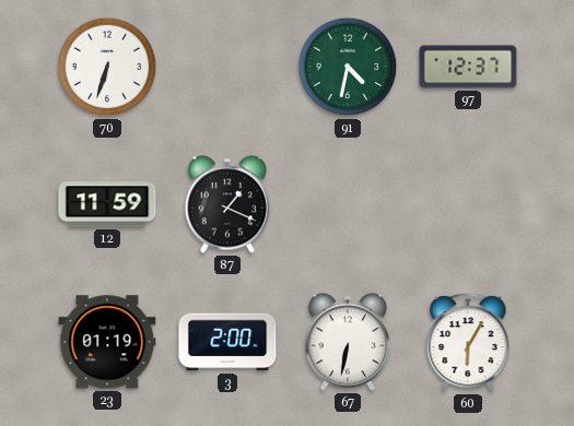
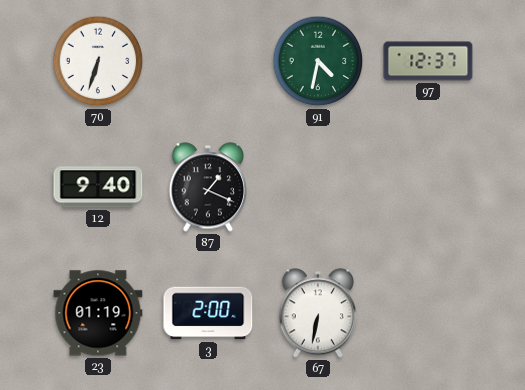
12: 11:59 -> 9:40
60: 6:05 -> none
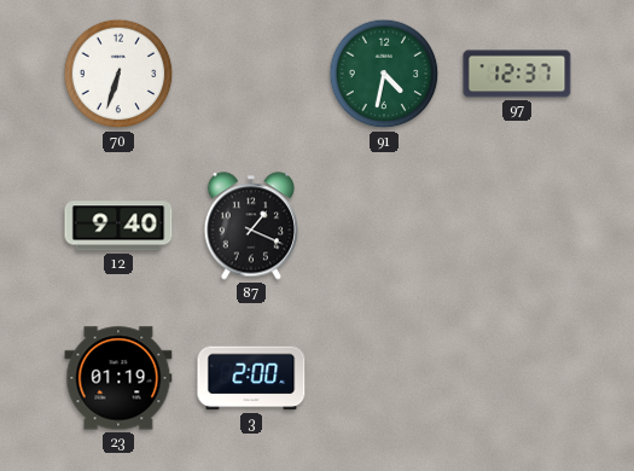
67: 6:32 -> none
